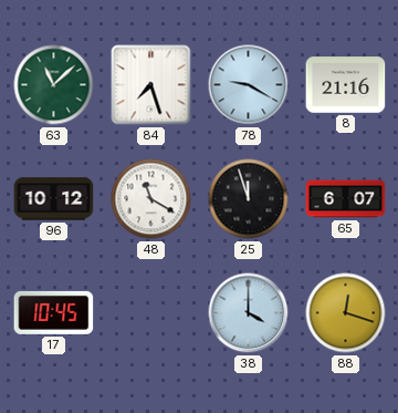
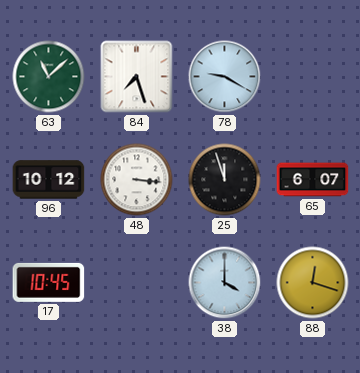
8: 21:16 -> none
48: 11:20 -> 3:16
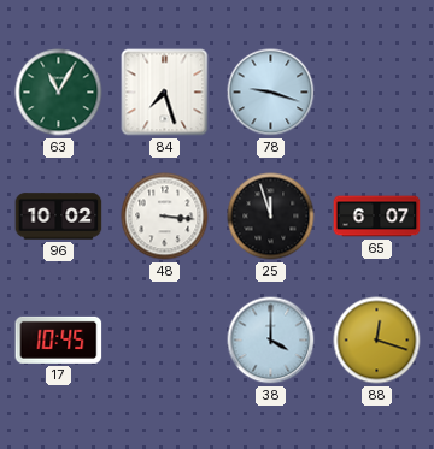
63: 11:08 -> 11:05
78: 9:20 -> 9:18
96: 10:12 -> 10:02
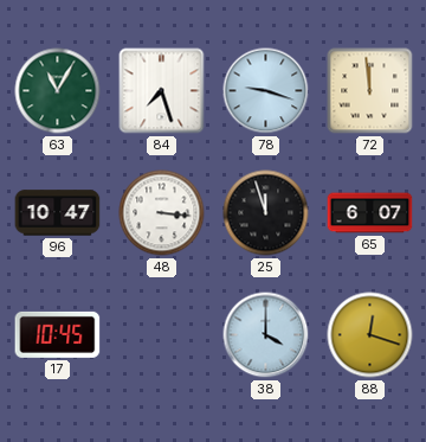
72: none -> 11:59
96: 10:02 -> 10:47
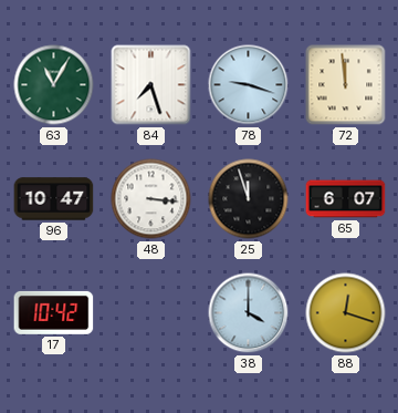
17: 10:45 -> 10:42
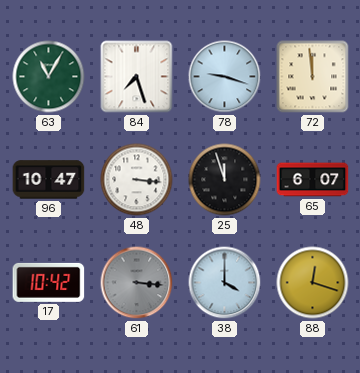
61: none -> 3:16
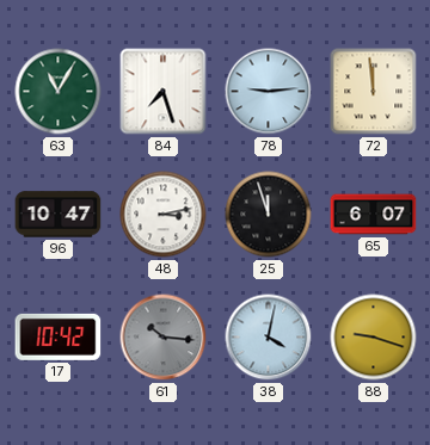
78: 9:18 -> 9:14
48: 3:16 -> 3:13
61: 3:16 -> 10:16
38: 4:00 -> 4:02
88: 12:18 -> 9:18
